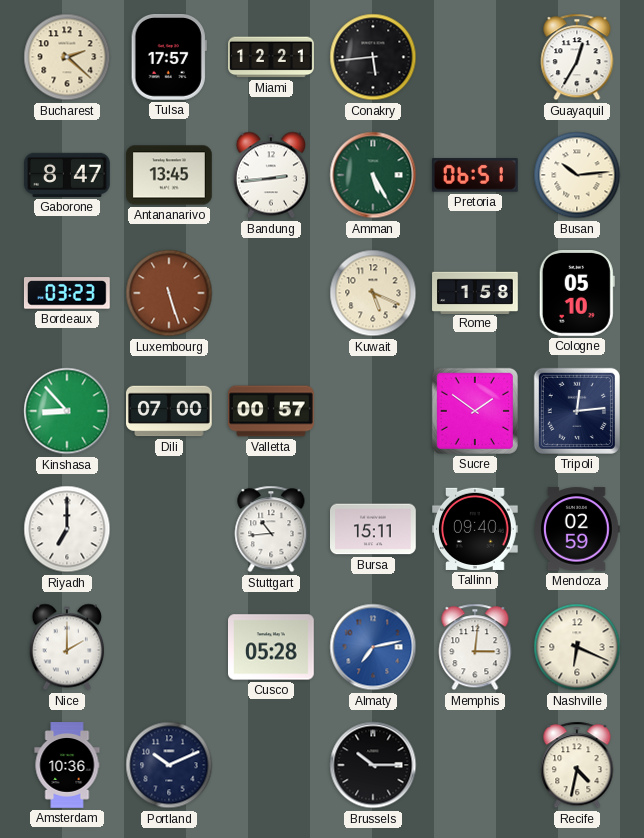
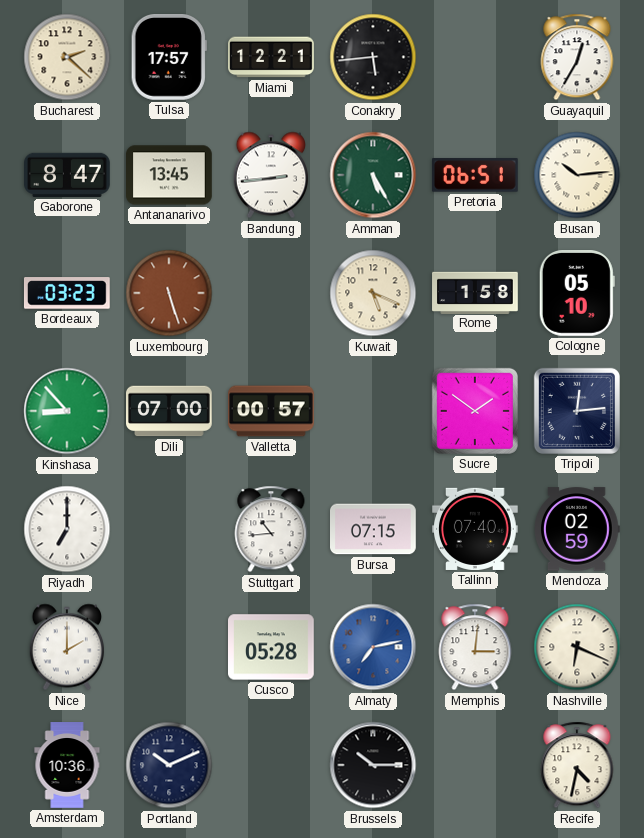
Bursa: 15:11 -> 07:15
Tallinn: 09:40 -> 07:40
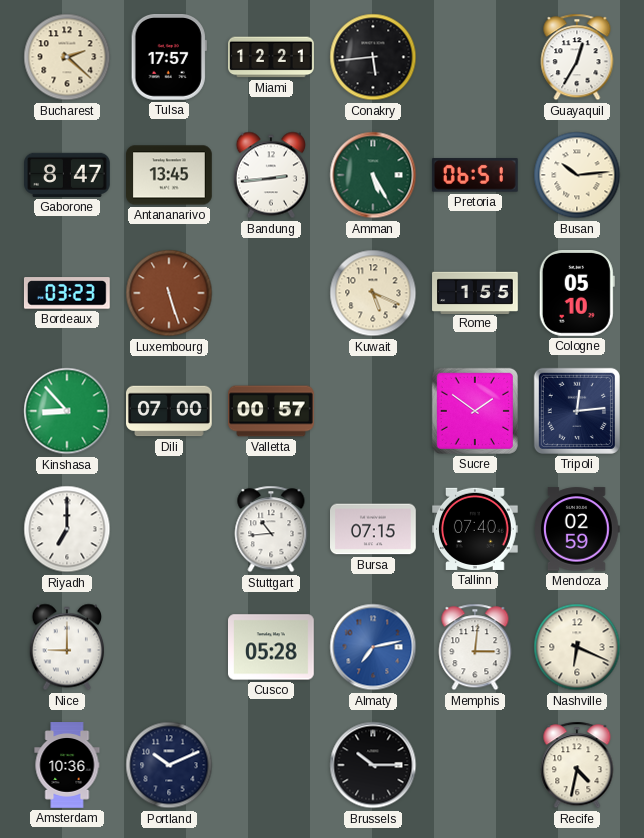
Rome: 1:58 -> 1:55
Nice: 2:00 -> 9:00
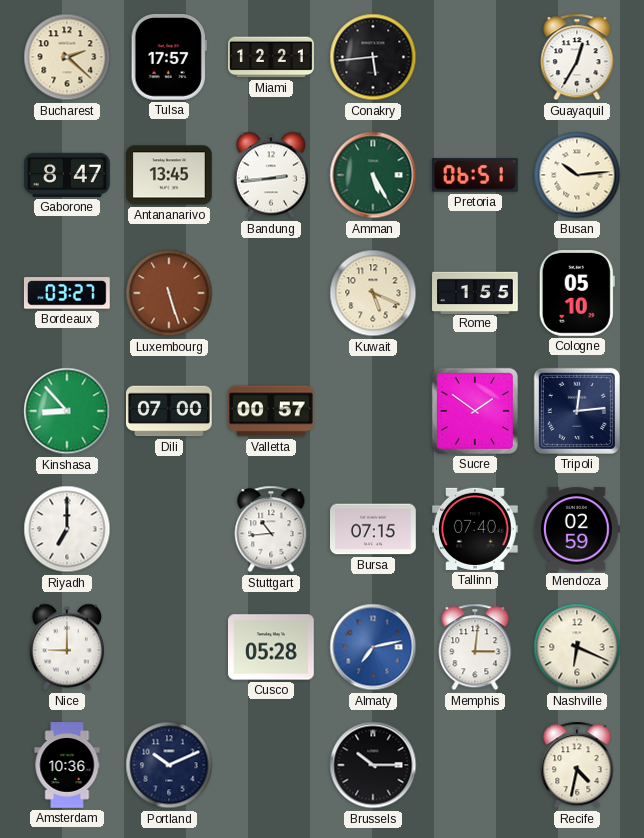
Bordeaux: 03:23 -> 03:27
